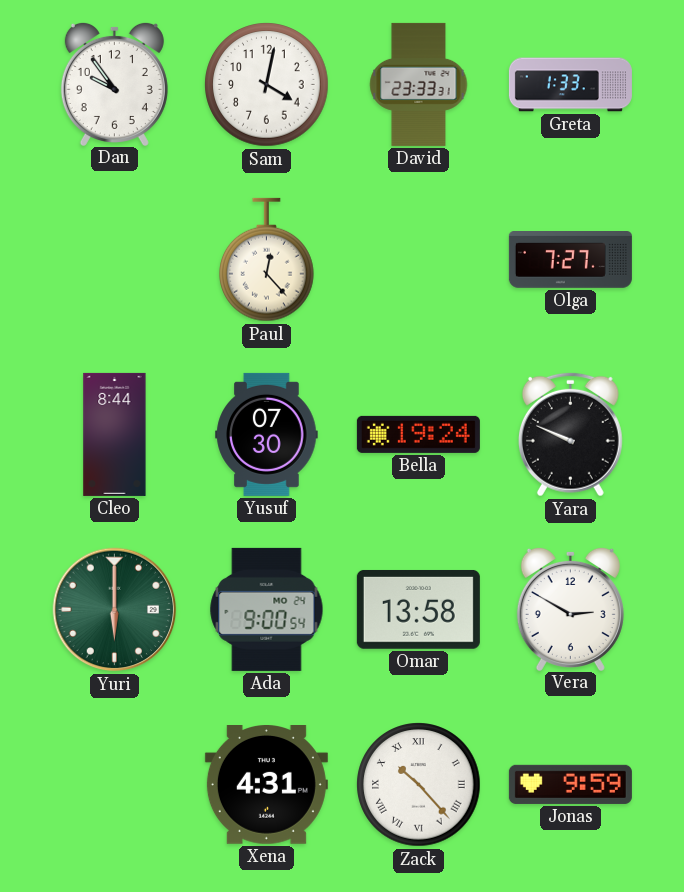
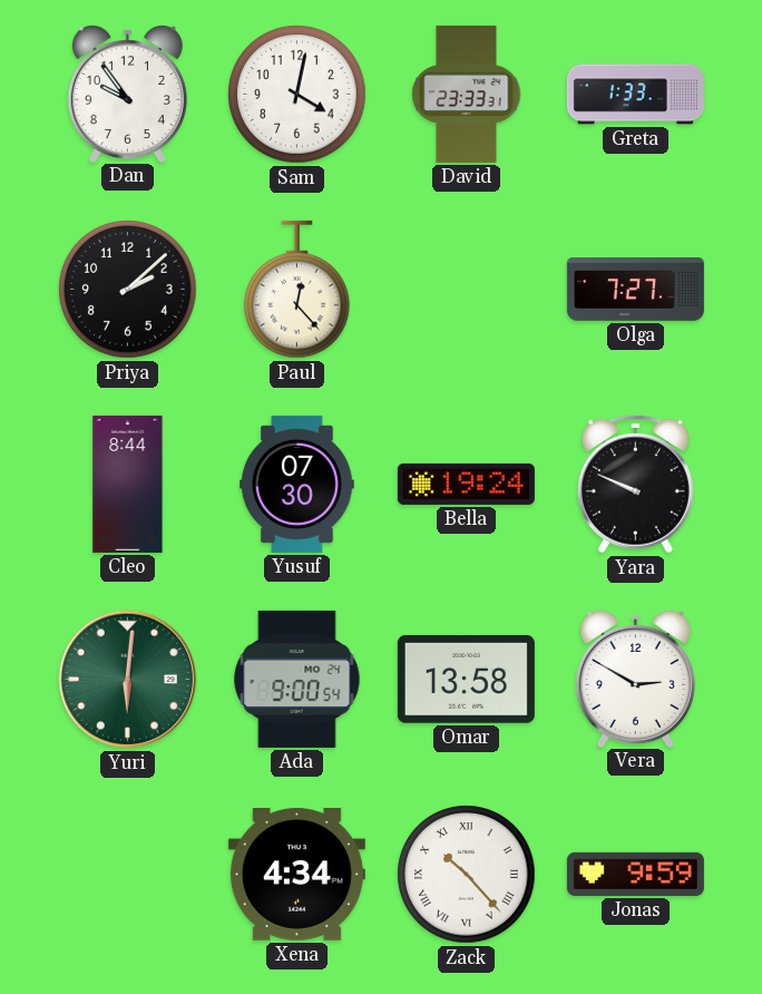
Priya: none -> 2:08
Yuri: 6:00 -> 6:01
Xena: 4:31 -> 4:34
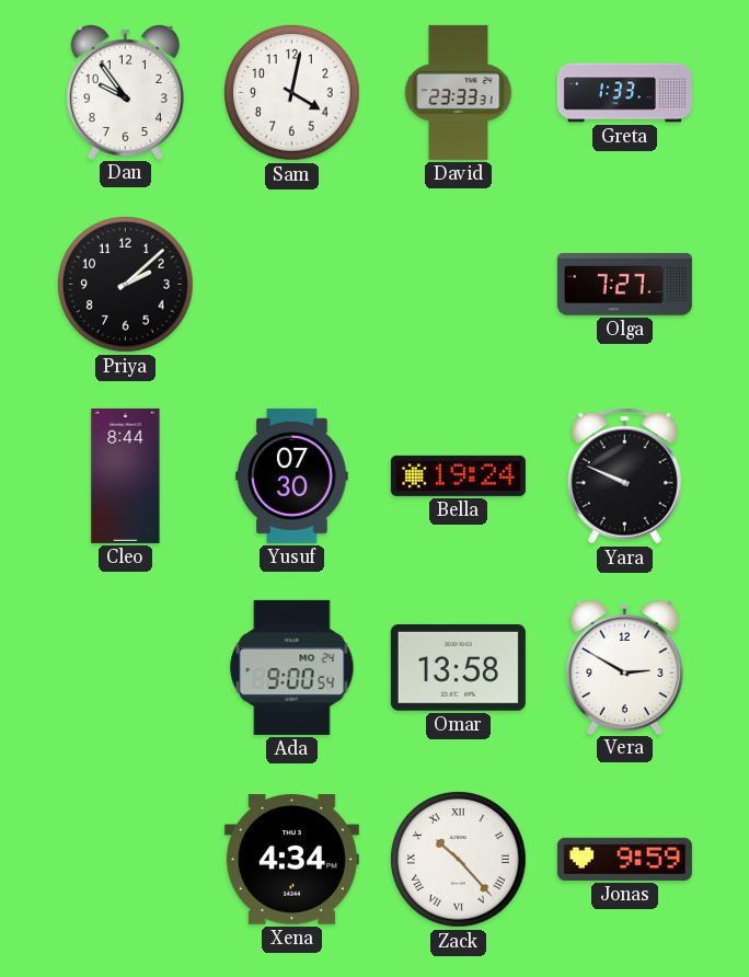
Paul: 12:23 -> none
Yuri: 6:01 -> none
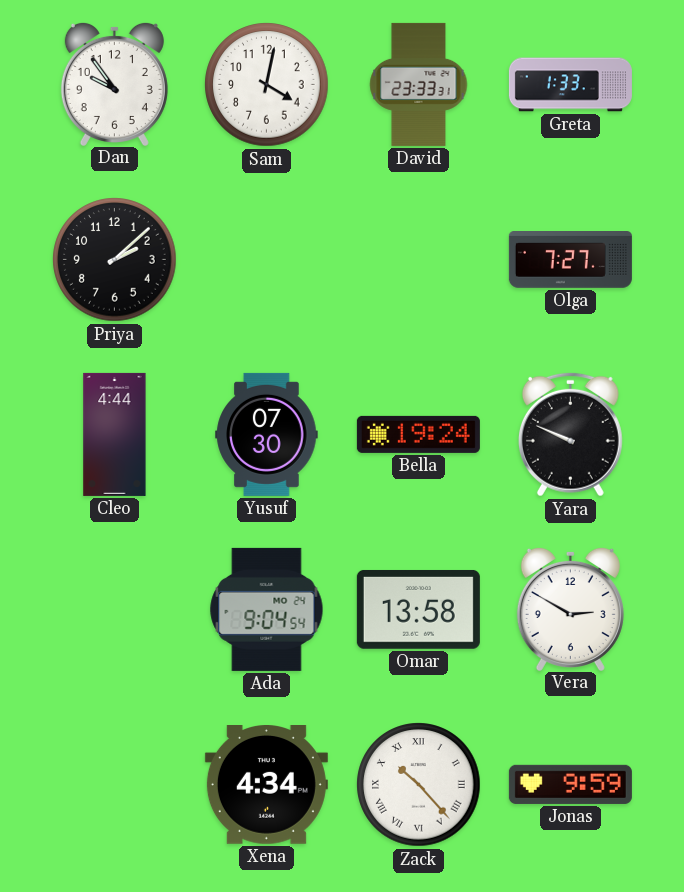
Cleo: 8:44 -> 4:44
Ada: 9:00 -> 9:04
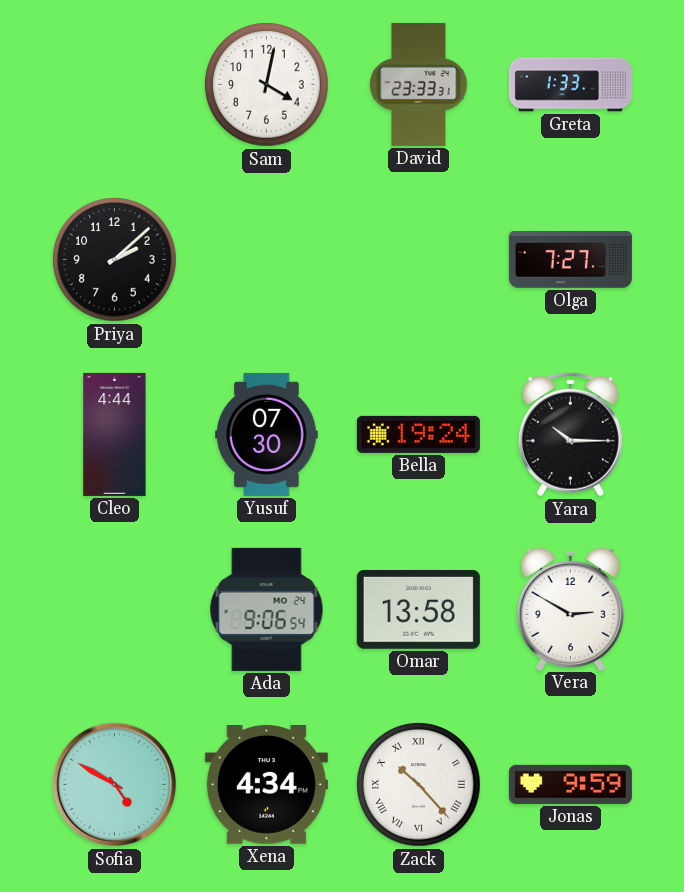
Dan: 9:54 -> none
Yara: 9:49 -> 10:15
Ada: 9:04 -> 9:06
Sofia: none -> 4:50
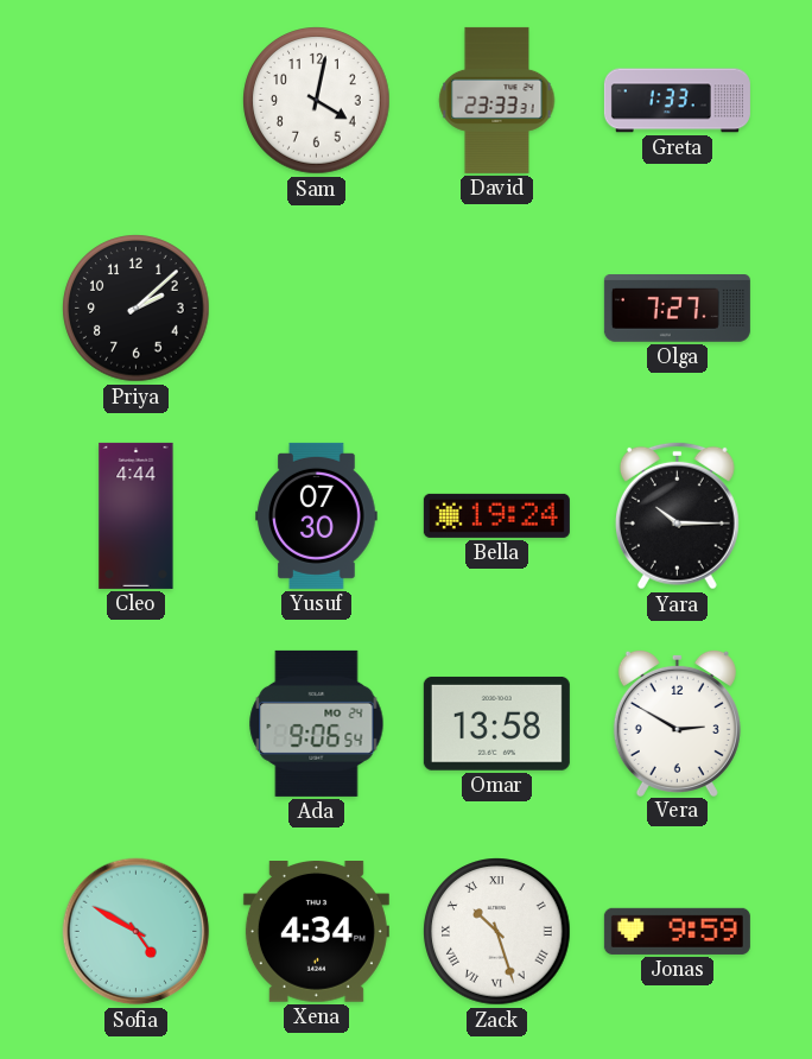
Zack: 10:23 -> 10:27
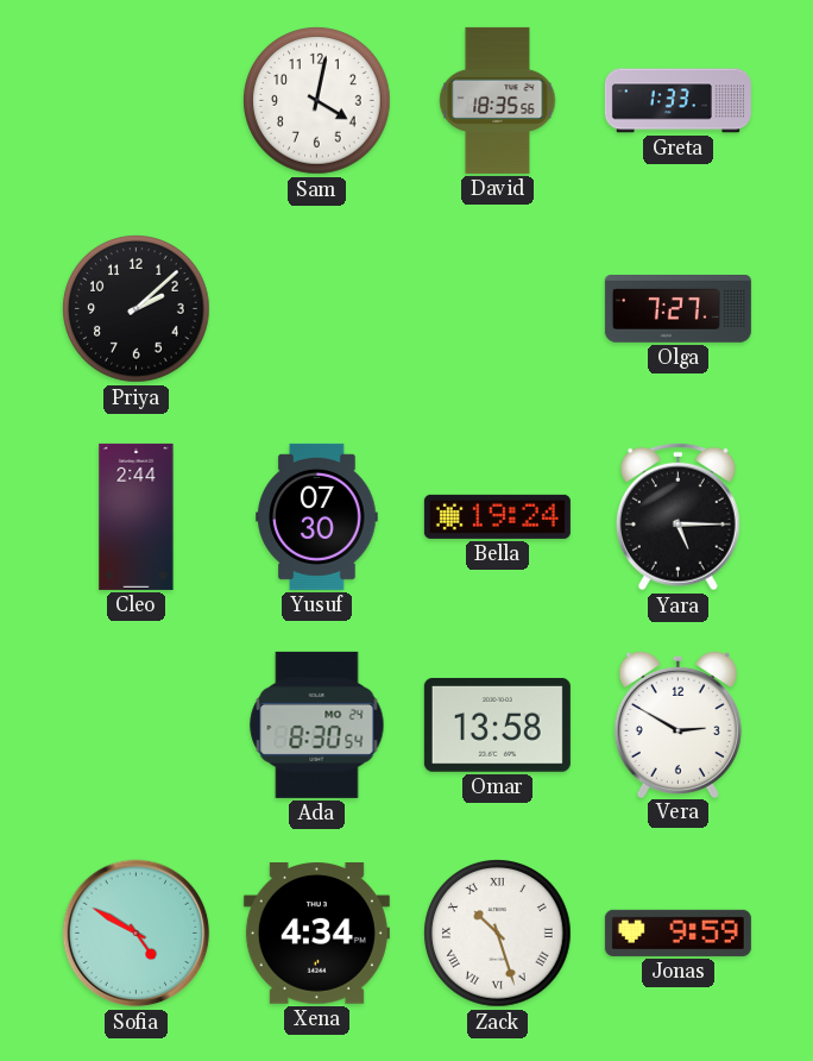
David: 23:33 -> 18:35
Cleo: 4:44 -> 2:44
Yara: 10:15 -> 5:15
Ada: 9:06 -> 8:30
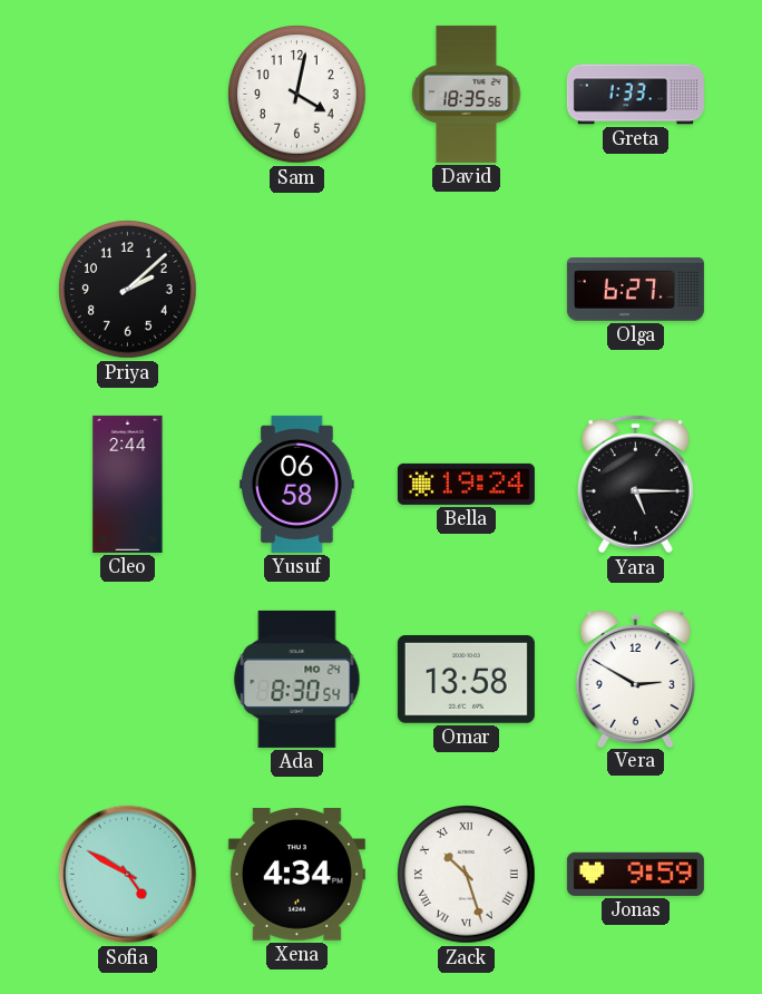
Olga: 7:27 -> 6:27
Yusuf: 07:30 -> 06:58
